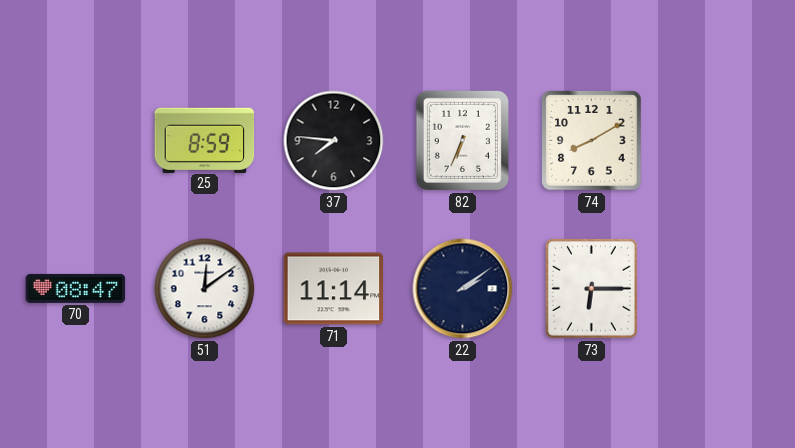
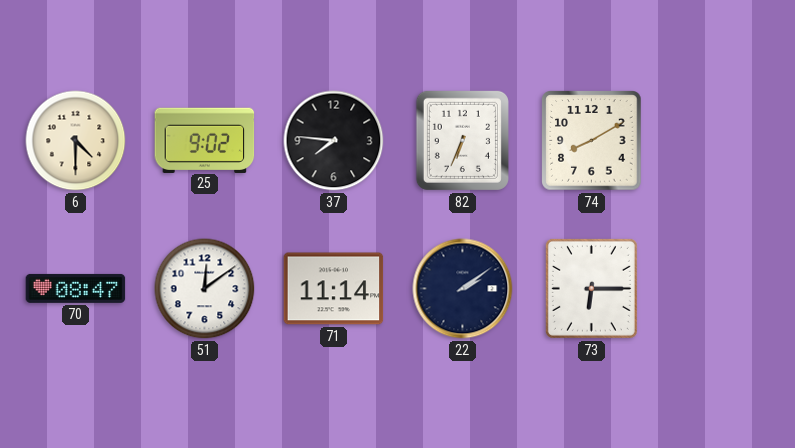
6: none -> 4:30
25: 8:59 -> 9:02
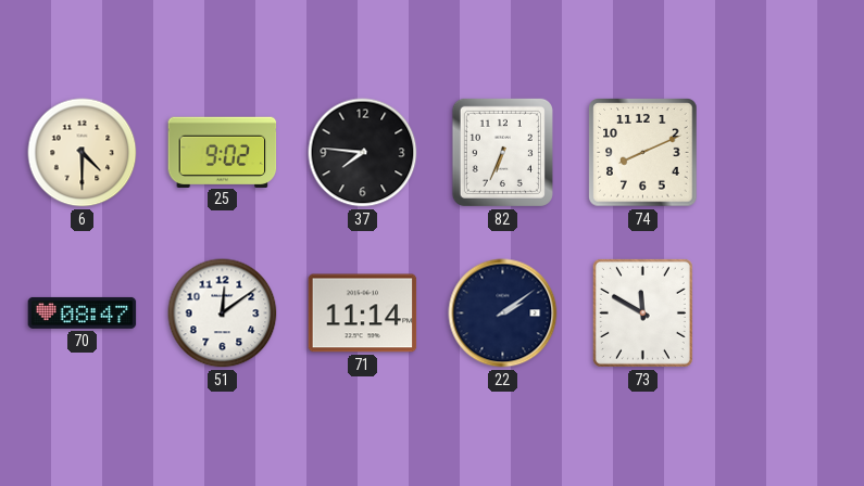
74: 8:10 -> 8:11
73: 6:15 -> 11:50
